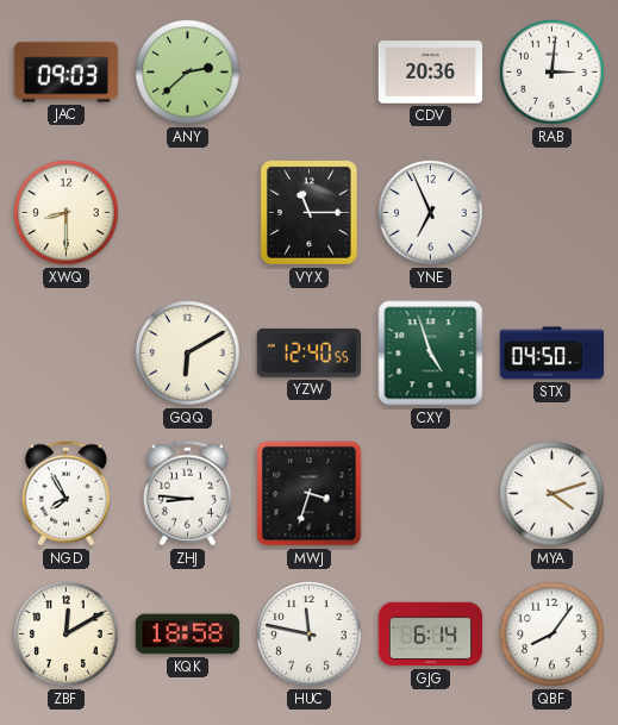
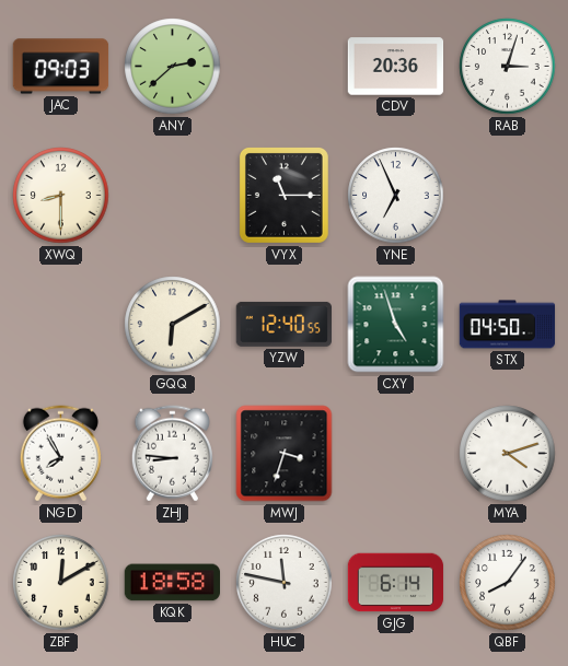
RAB: 3:01 -> 3:03
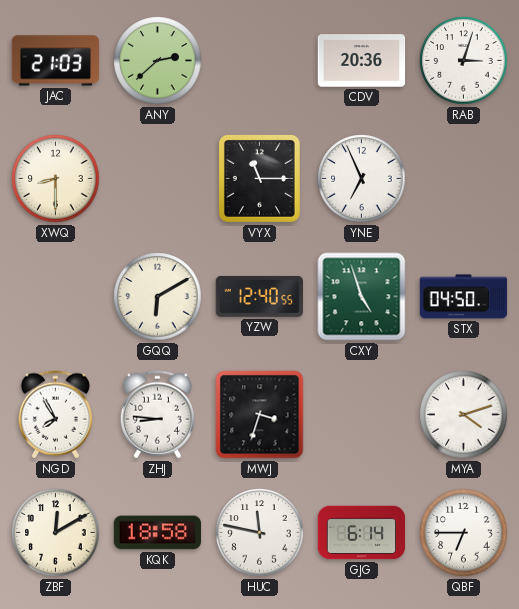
JAC: 09:03 -> 21:03
QBF: 8:06 -> 6:45
